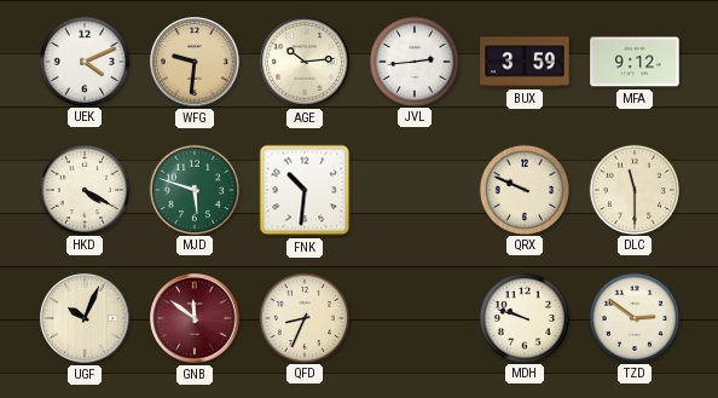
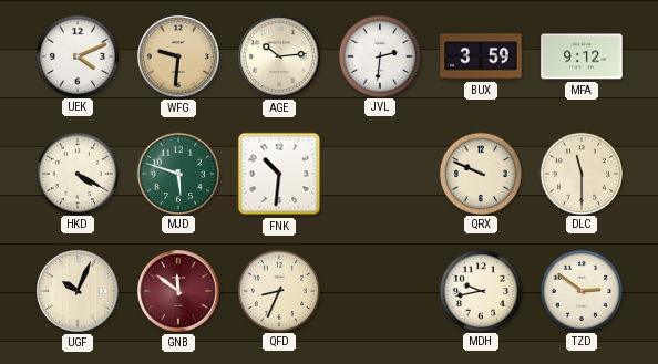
JVL: 2:44 -> 2:31
MDH: 9:48 -> 9:43
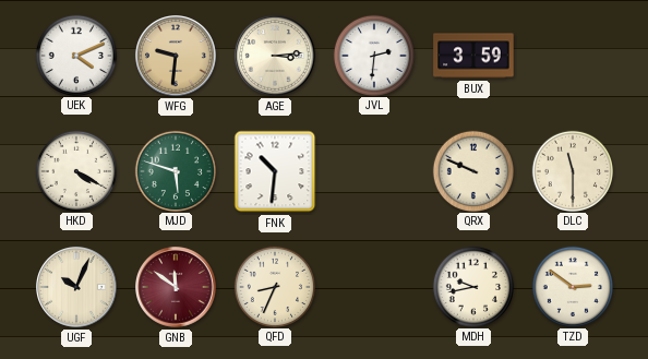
AGE: 10:14 -> 3:14
MFA: 9:12 -> none
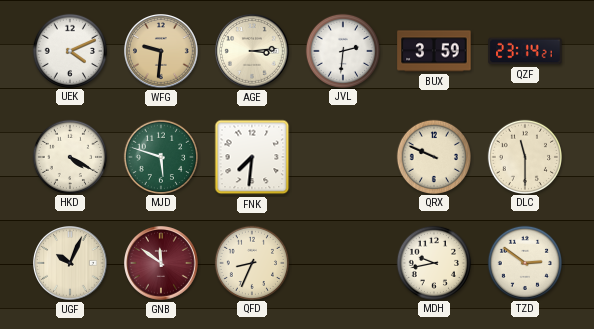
QZF: none -> 23:14
FNK: 10:31 -> 7:31
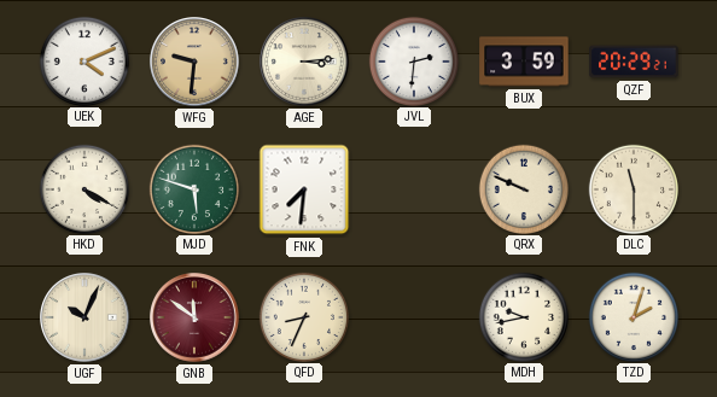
QZF: 23:14 -> 20:29
TZD: 2:51 -> 2:03
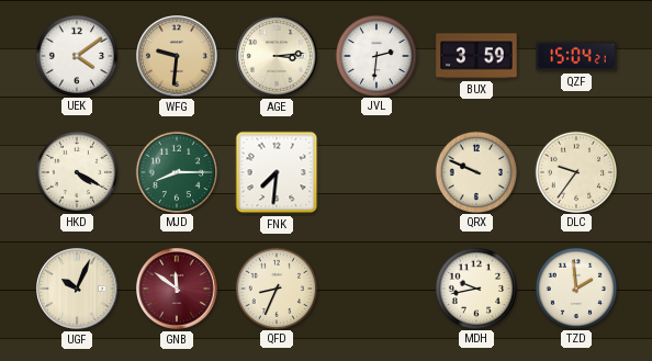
UEK: 4:11 -> 4:09
QZF: 20:29 -> 15:04
MJD: 5:48 -> 8:15
DLC: 11:30 -> 9:36
TZD: 2:03 -> 1:59
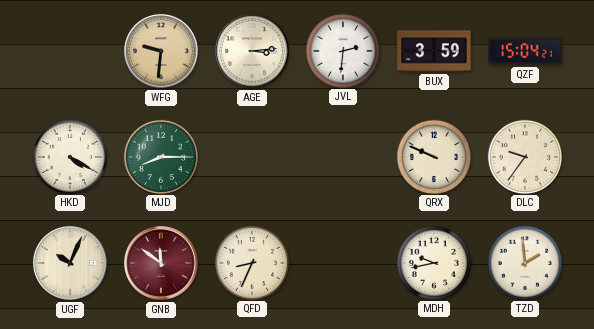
UEK: 4:09 -> none
FNK: 7:31 -> none
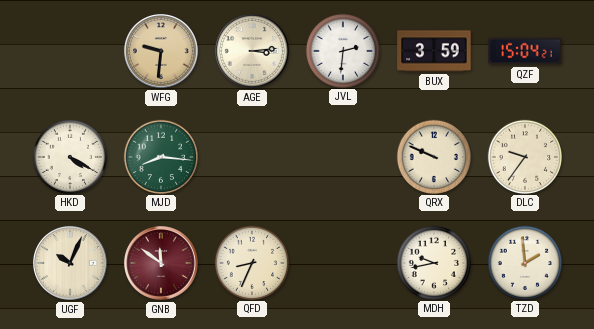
MJD: 8:15 -> 8:16
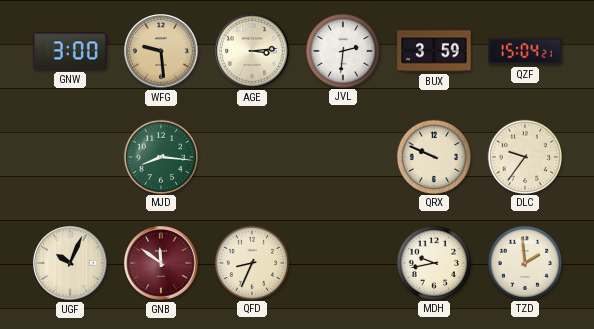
GNW: none -> 3:00
WFG: 9:31 -> 9:29
HKD: 4:20 -> none
